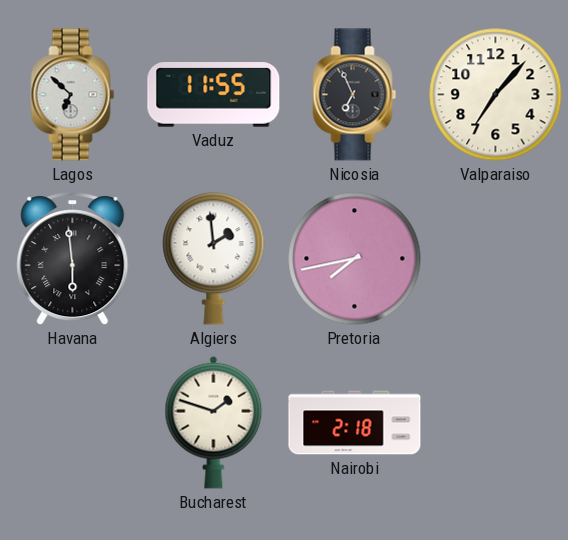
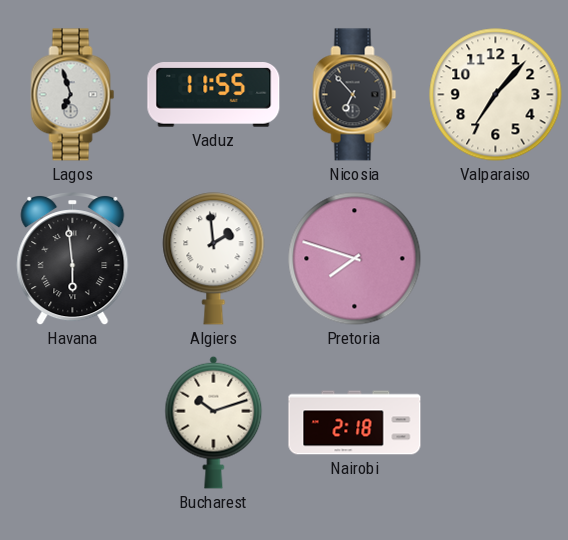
Lagos: 6:52 -> 6:57
Nicosia: 6:56 -> 6:53
Pretoria: 7:43 -> 7:48
Bucharest: 1:48 -> 10:12
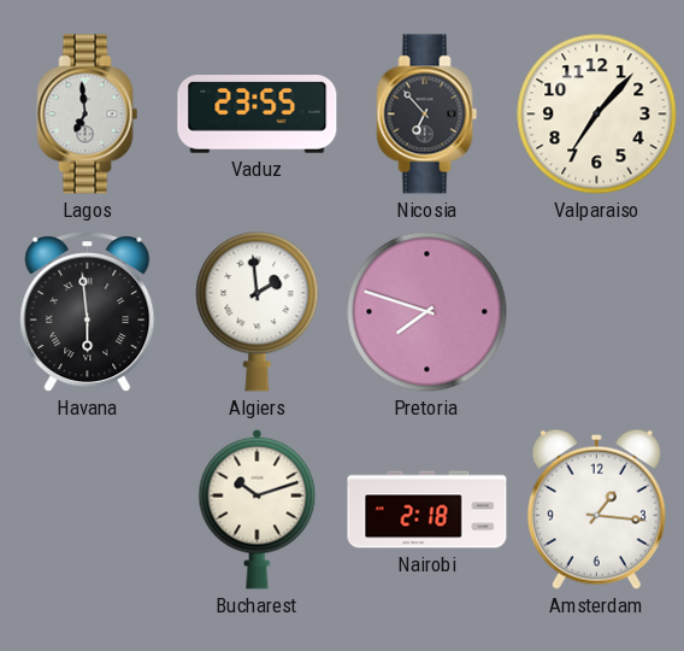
Lagos: 6:57 -> 6:59
Vaduz: 11:55 -> 23:55
Amsterdam: none -> 1:16
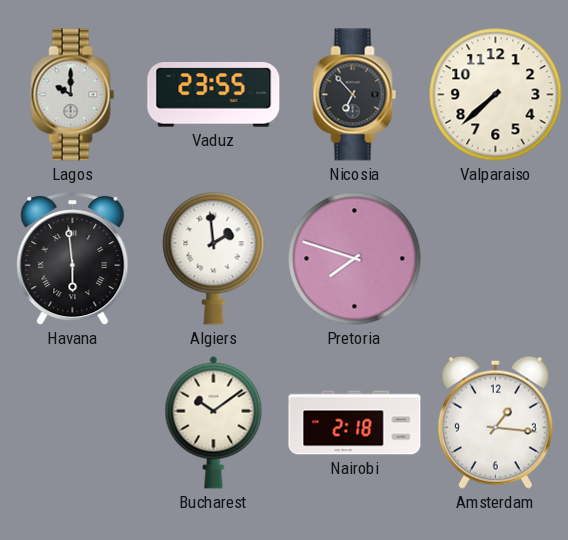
Lagos: 6:59 -> 10:00
Valparaiso: 7:07 -> 7:38
Bucharest: 10:12 -> 10:09
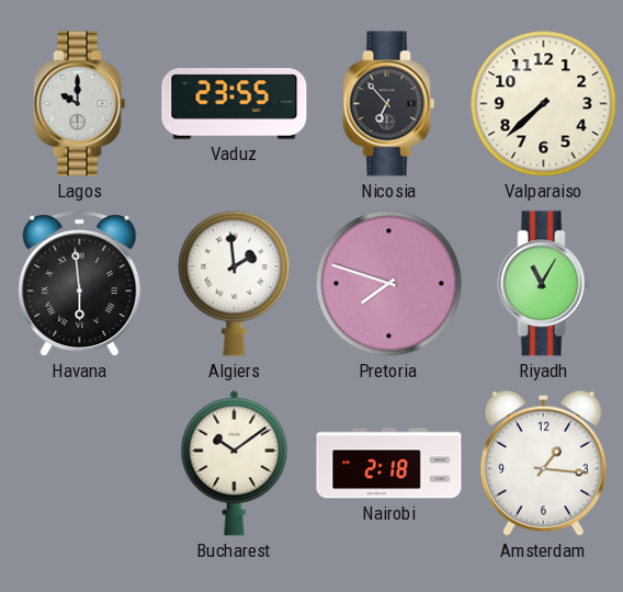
Riyadh: none -> 11:05
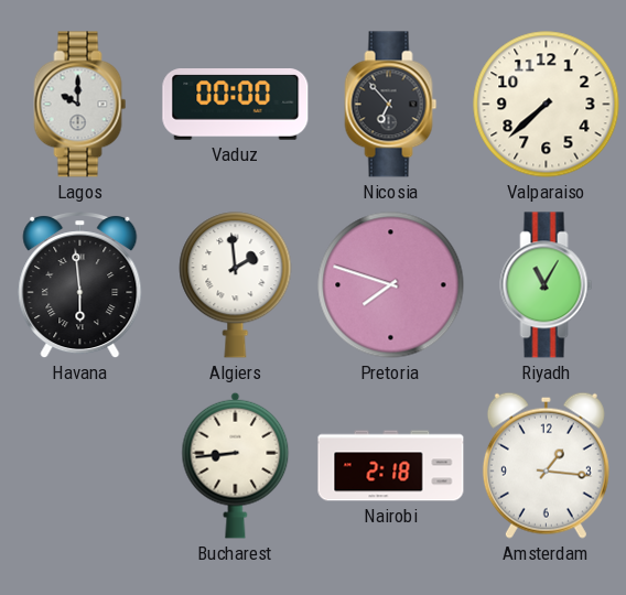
Vaduz: 23:55 -> 00:00
Bucharest: 10:09 -> 8:44
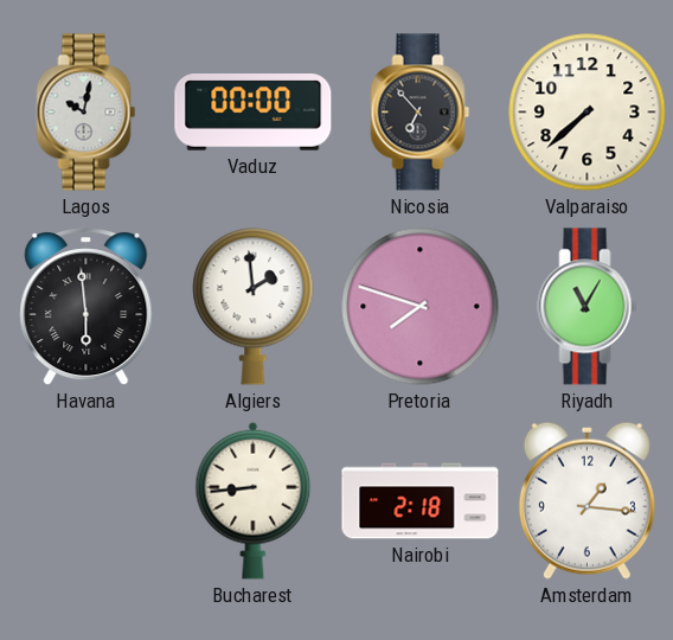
Lagos: 10:00 -> 10:02
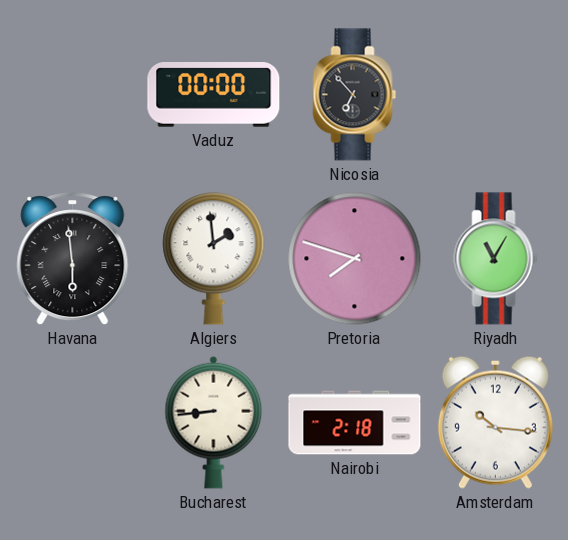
Lagos: 10:02 -> none
Valparaiso: 7:38 -> none
Amsterdam: 1:16 -> 10:16
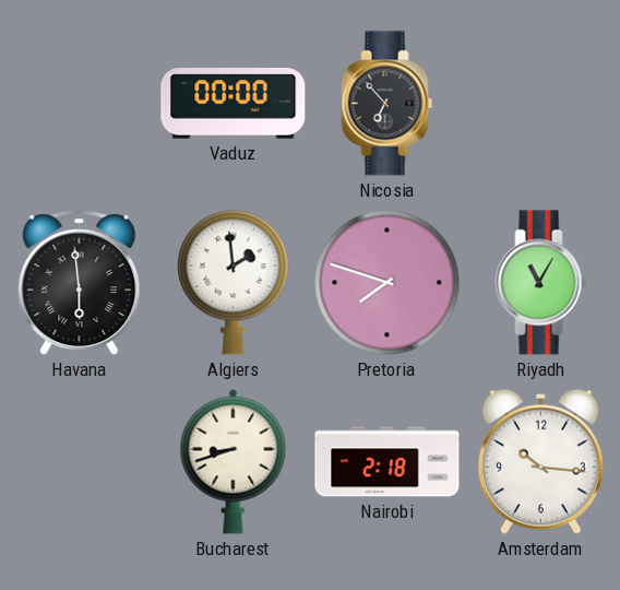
Bucharest: 8:44 -> 8:42
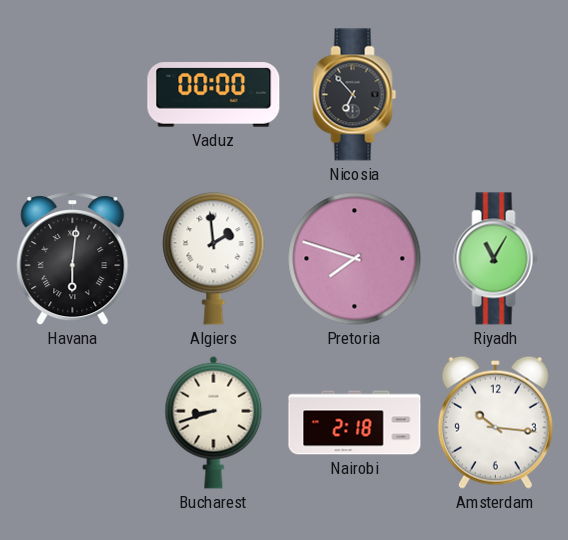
Havana: 5:59 -> 6:01
